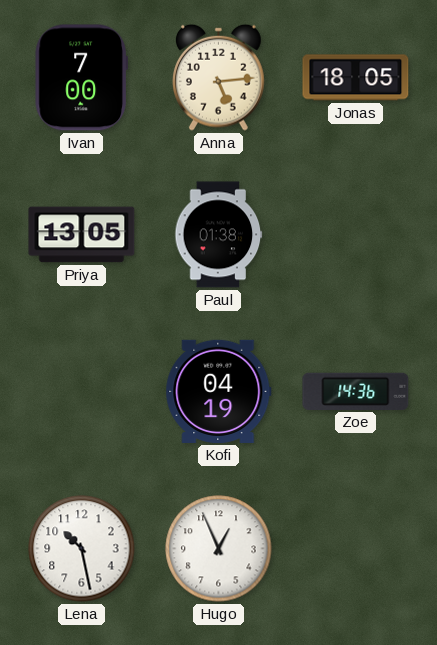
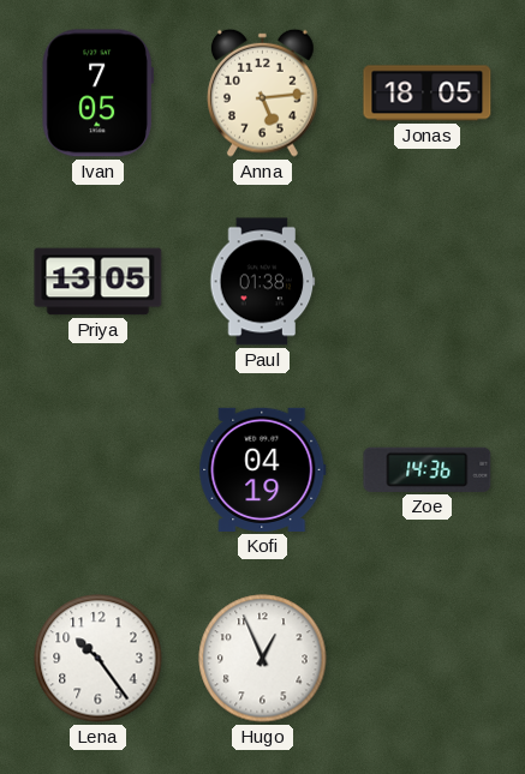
Ivan: 7:00 -> 7:05
Lena: 10:28 -> 10:24
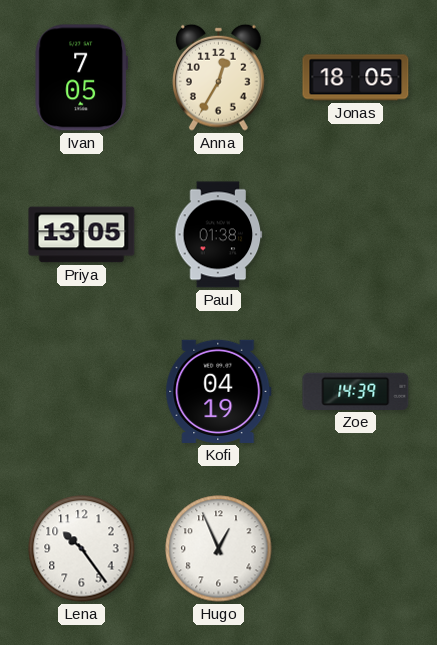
Anna: 5:14 -> 12:35
Zoe: 14:36 -> 14:39
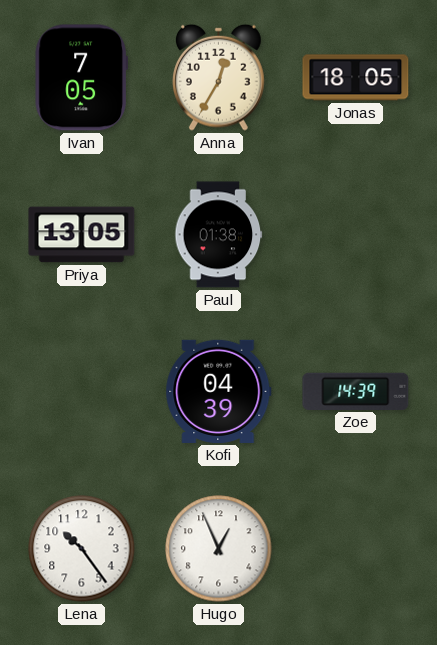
Kofi: 04:19 -> 04:39
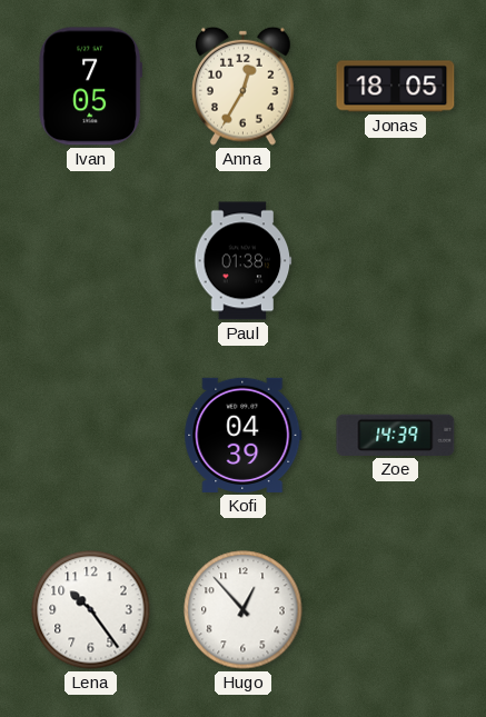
Priya: 13:05 -> none
Hugo: 12:56 -> 12:53
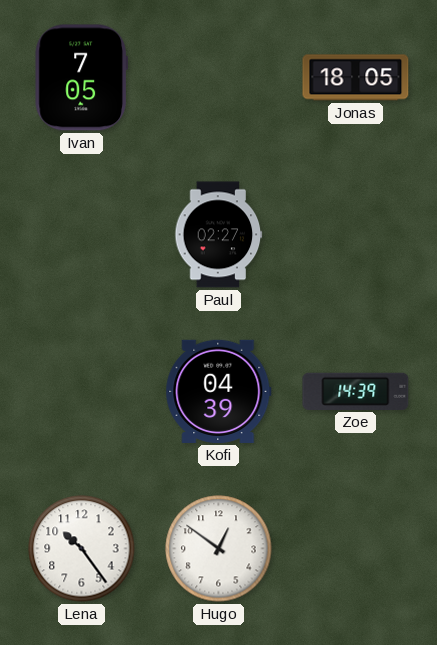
Anna: 12:35 -> none
Paul: 01:38 -> 02:27
Hugo: 12:53 -> 12:51
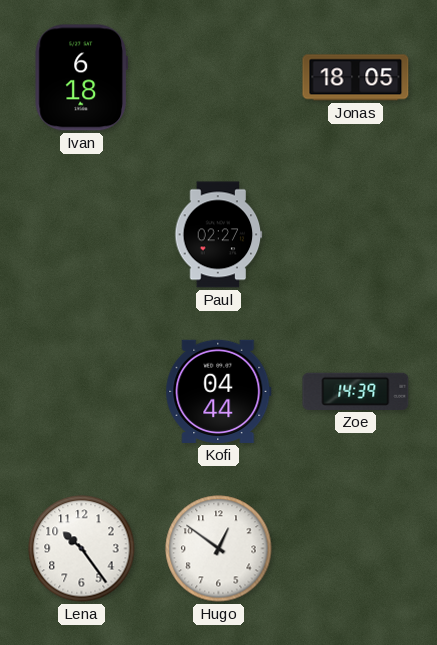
Ivan: 7:05 -> 6:18
Kofi: 04:39 -> 04:44
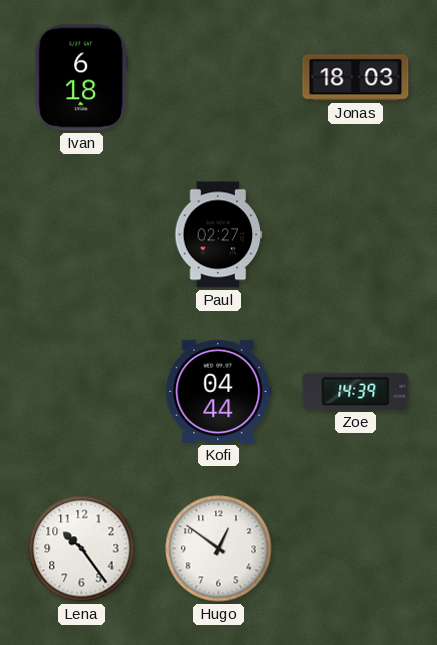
Jonas: 18:05 -> 18:03
